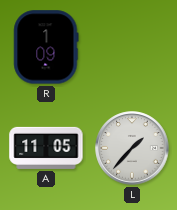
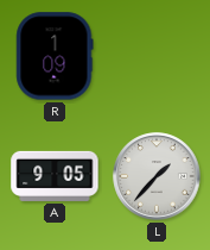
A: 11:05 -> 9:05
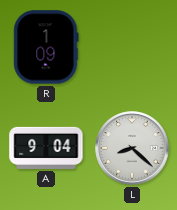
A: 9:05 -> 9:04
L: 1:37 -> 8:22
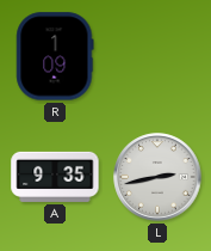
A: 9:04 -> 9:35
L: 8:22 -> 2:43
